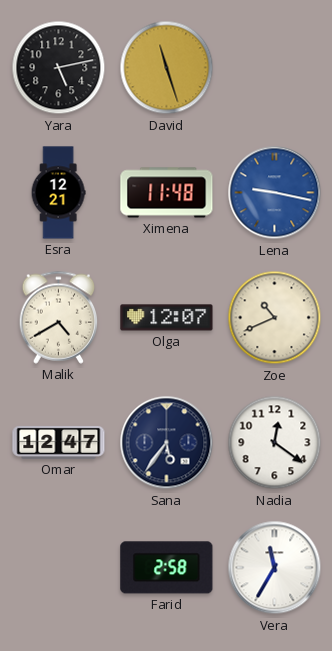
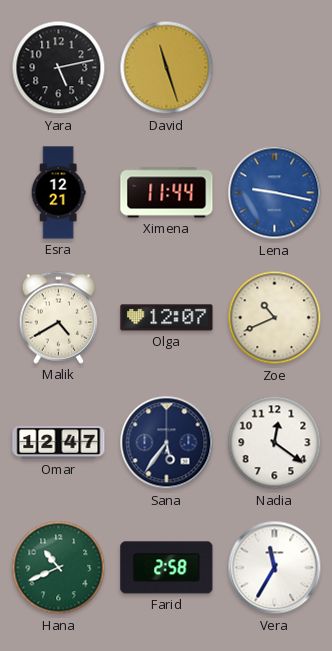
Ximena: 11:48 -> 11:44
Hana: none -> 10:41
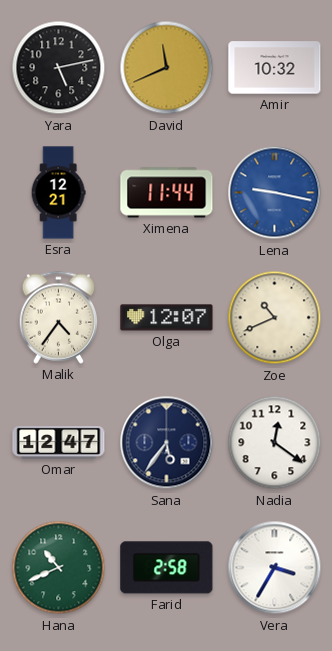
David: 11:27 -> 11:41
Amir: none -> 10:32
Malik: 4:40 -> 4:36
Vera: 11:35 -> 3:35
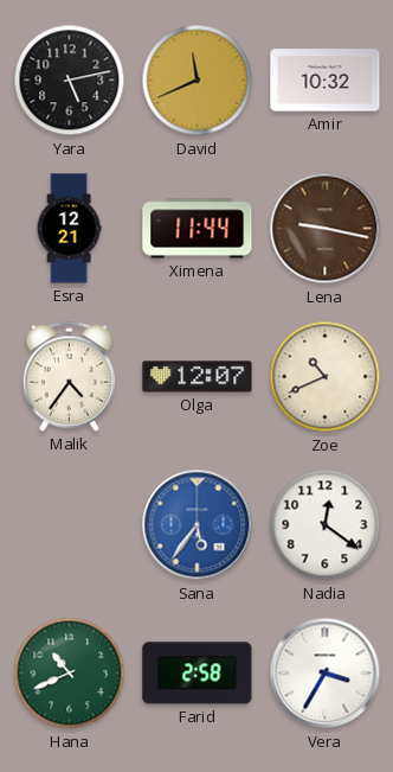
Lena dial: blue -> brown
Omar: 12:47 -> none
Sana dial: navy -> blue
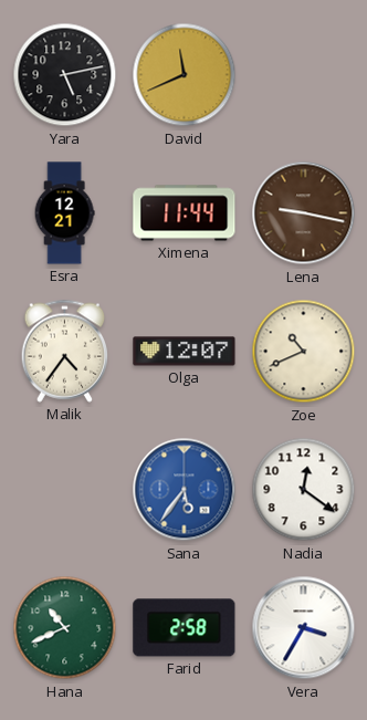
Amir: 10:32 -> none
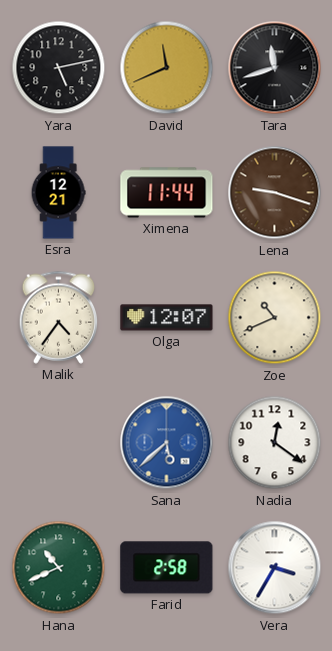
Tara: none -> 11:42
Lena: 9:17 -> 9:18
Sana: 5:36 -> 5:38
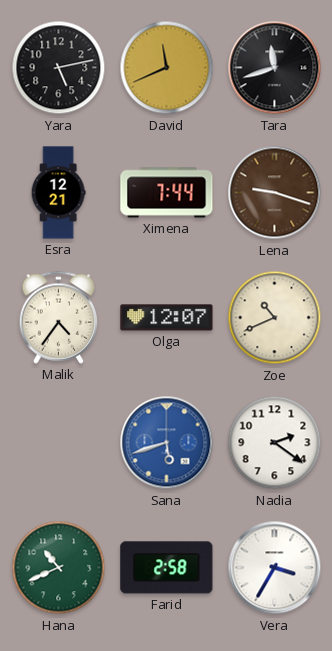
Ximena: 11:44 -> 7:44
Sana: 5:38 -> 5:42
Nadia: 12:21 -> 2:21
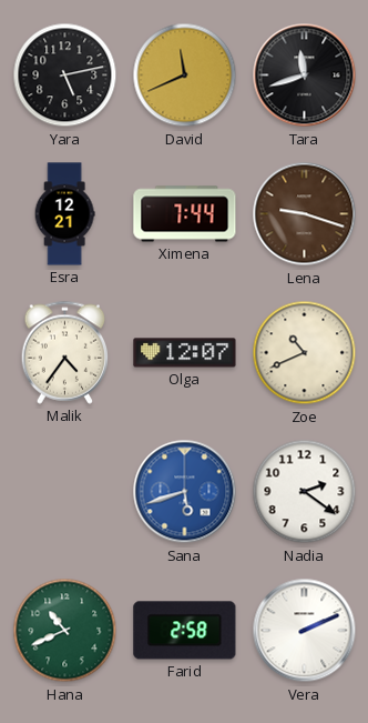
Vera: 3:35 -> 2:11
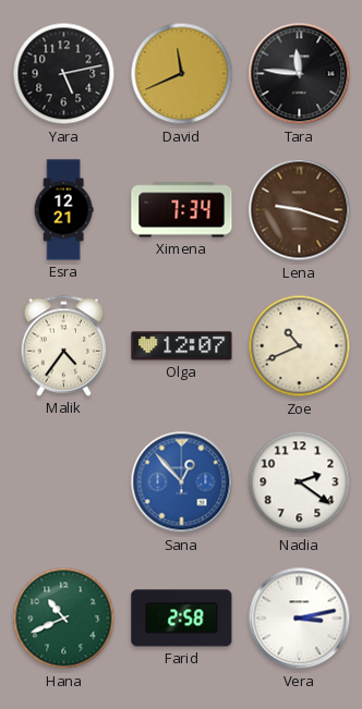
Tara: 11:42 -> 11:46
Ximena: 7:44 -> 7:34
Sana: 5:42 -> 12:53
Vera: 2:11 -> 3:13
